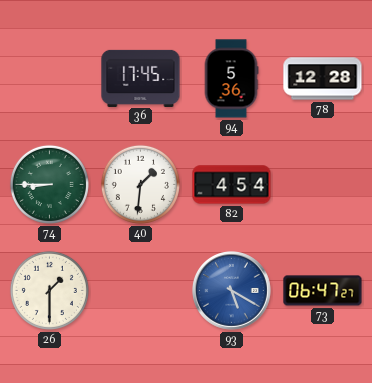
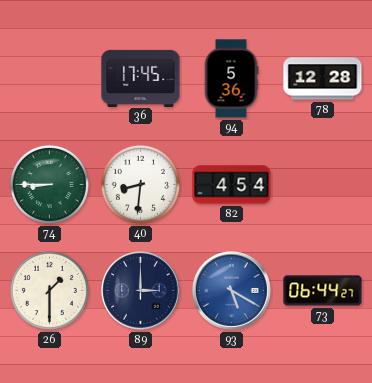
40: 1:31 -> 8:31
89: none -> 3:00
73: 06:47 -> 06:44
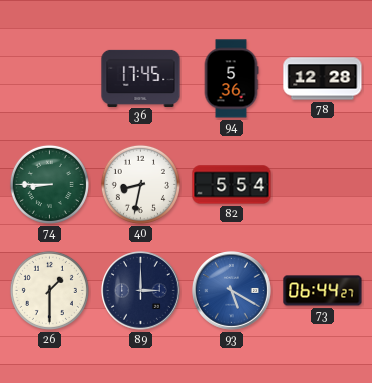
40: 8:31 -> 8:32
82: 4:54 -> 5:54
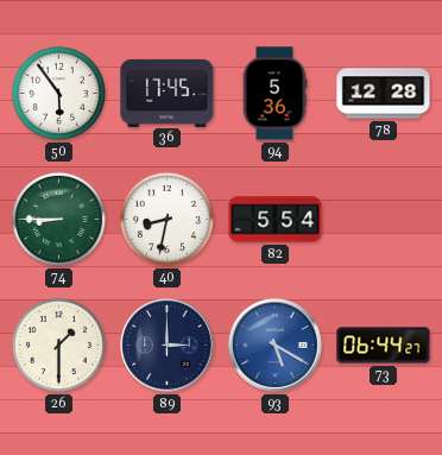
50: none -> 5:54
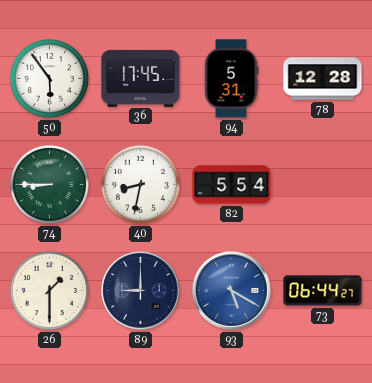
94: 5:36 -> 5:31
89: 3:00 -> 9:00
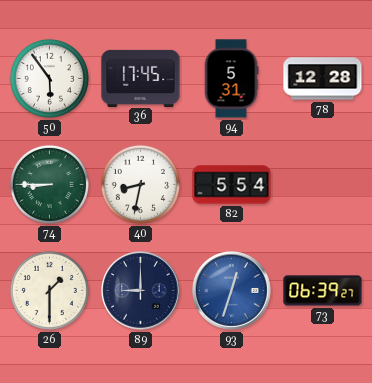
93: 5:20 -> 12:33
73: 06:44 -> 06:39
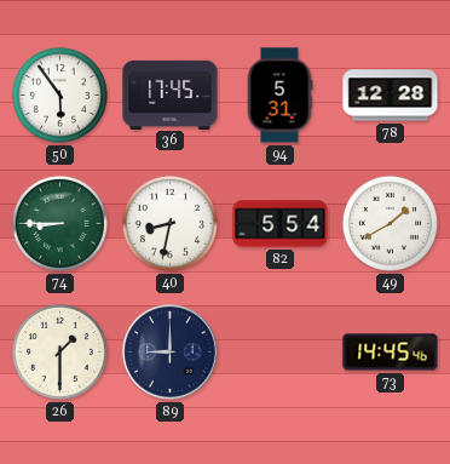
49: none -> 1:40
93: 12:33 -> none
73: 06:39 -> 14:45
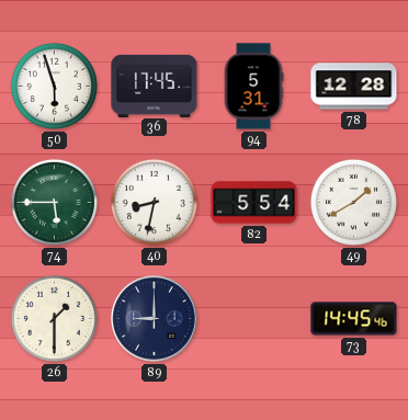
50: 5:54 -> 5:57
74: 8:45 -> 5:45
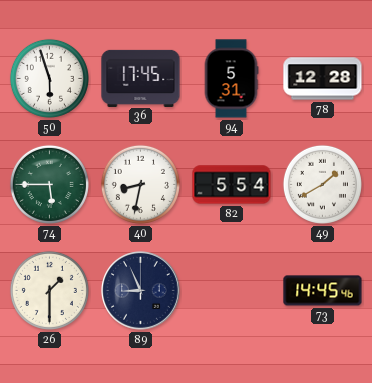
89: 9:00 -> 8:56
